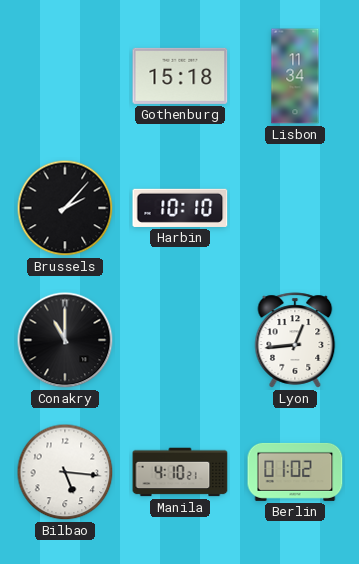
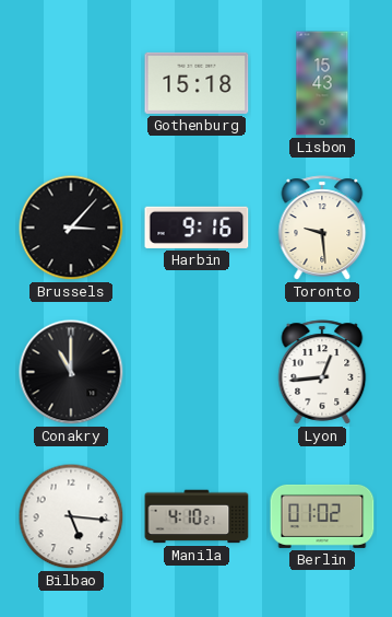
Lisbon: 11:34 -> 15:43
Brussels: 2:07 -> 3:07
Harbin: 10:10 -> 9:16
Toronto: none -> 9:29
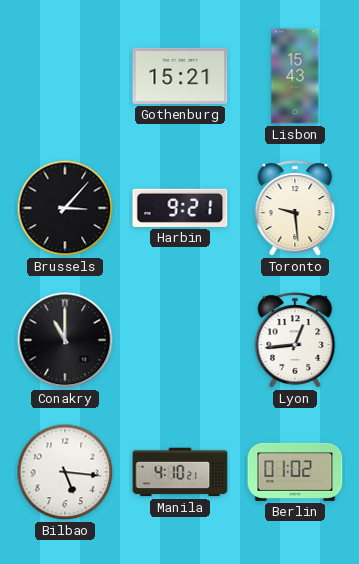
Gothenburg: 15:18 -> 15:21
Harbin: 9:16 -> 9:21
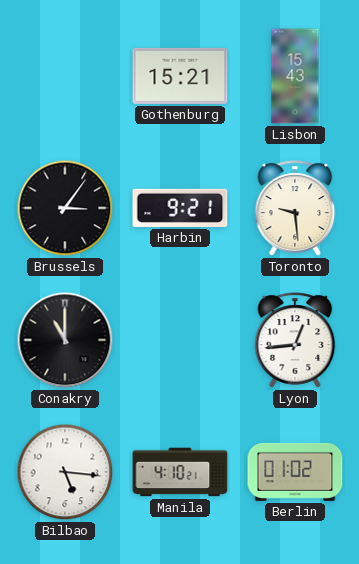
Brussels: 3:07 -> 3:06
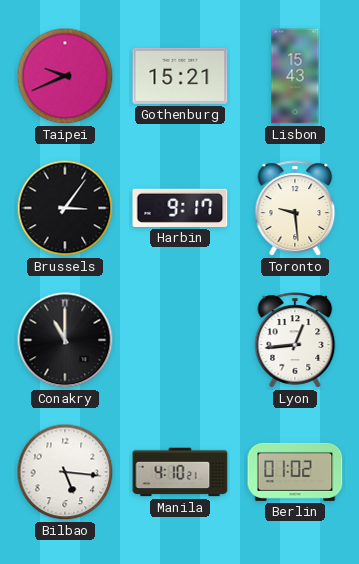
Taipei: none -> 9:41
Harbin: 9:21 -> 9:17
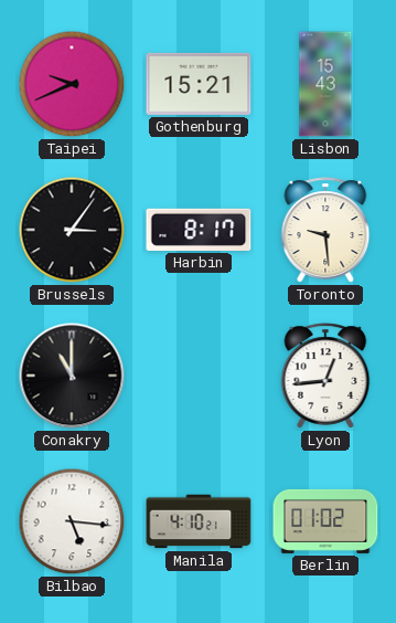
Harbin: 9:17 -> 8:17
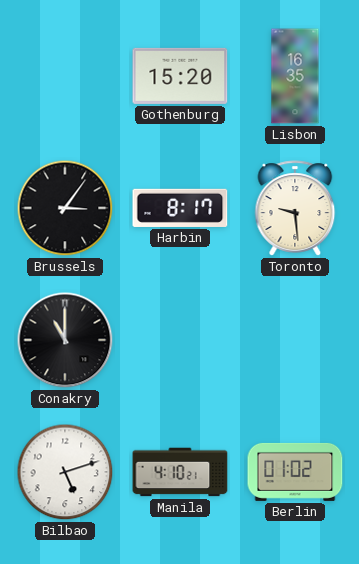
Taipei: 9:41 -> none
Gothenburg: 15:21 -> 15:20
Lisbon: 15:43 -> 16:35
Lyon: 12:44 -> none
Bilbao: 5:16 -> 5:12
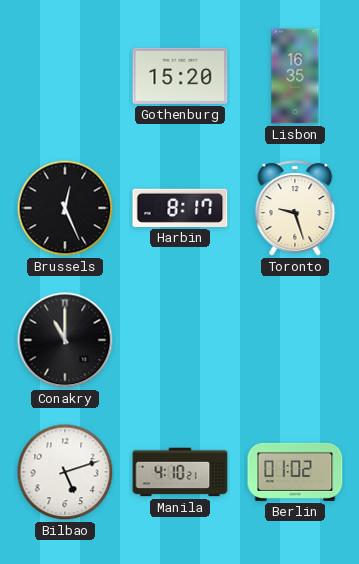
Brussels: 3:06 -> 12:26
Toronto: 9:29 -> 9:27
